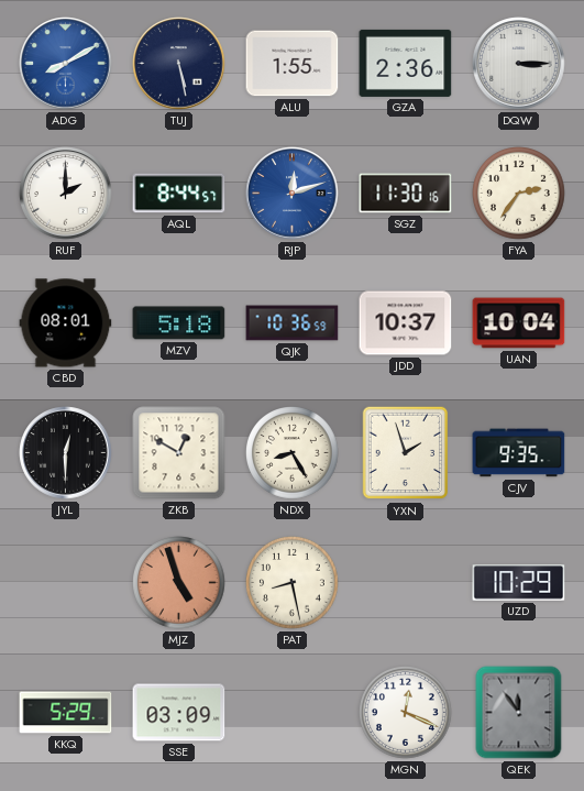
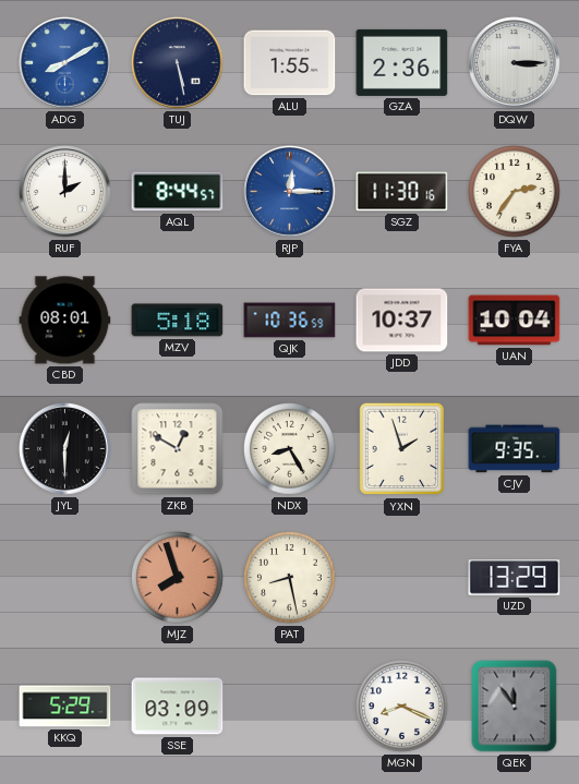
RJP: 12:12 -> 12:15
MJZ: 4:57 -> 7:57
UZD: 10:29 -> 13:29
MGN: 12:19 -> 8:19
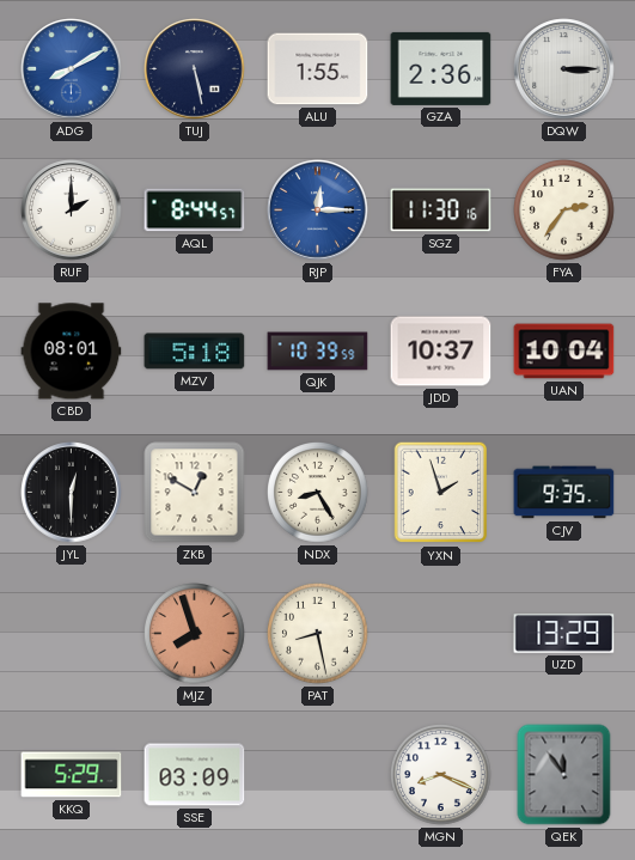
QJK: 10:36 -> 10:39
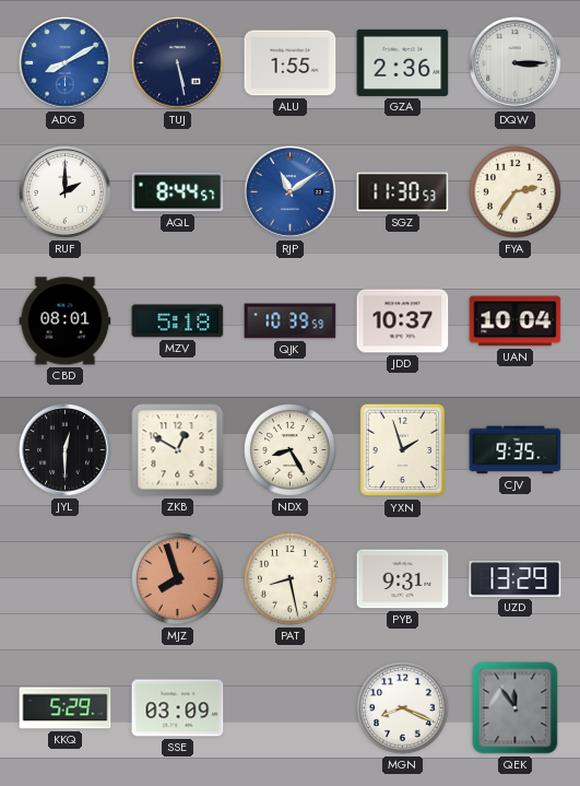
RJP: 12:15 -> 11:09
SGZ: 11:30:16 -> 11:30:53
PYB: none -> 9:31
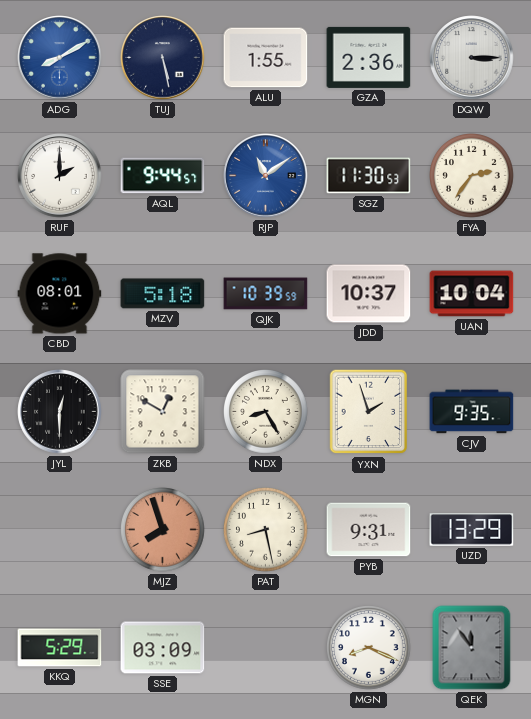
AQL: 8:44 -> 9:44
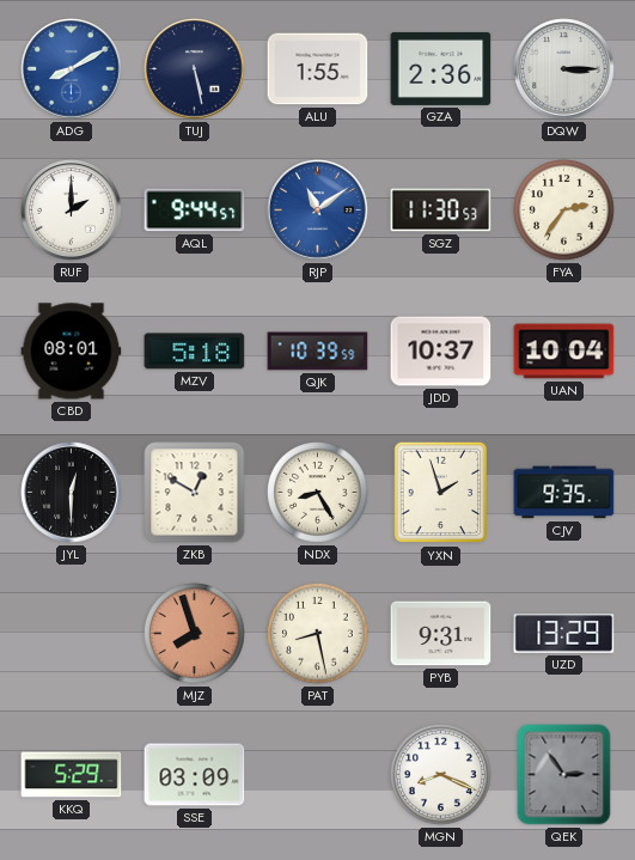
QEK: 11:54 -> 2:54
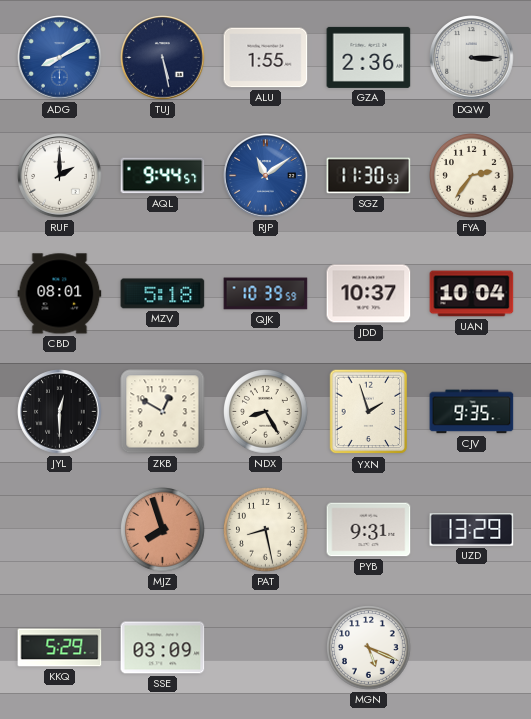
MGN: 8:19 -> 5:19
QEK: 2:54 -> none
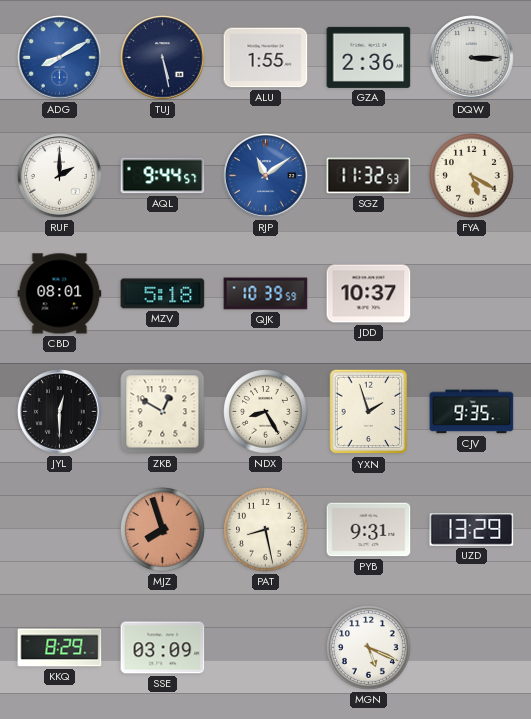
SGZ: 11:30 -> 11:32
FYA: 2:36 -> 5:20
UAN: 10:04 -> none
KKQ: 5:29 -> 8:29
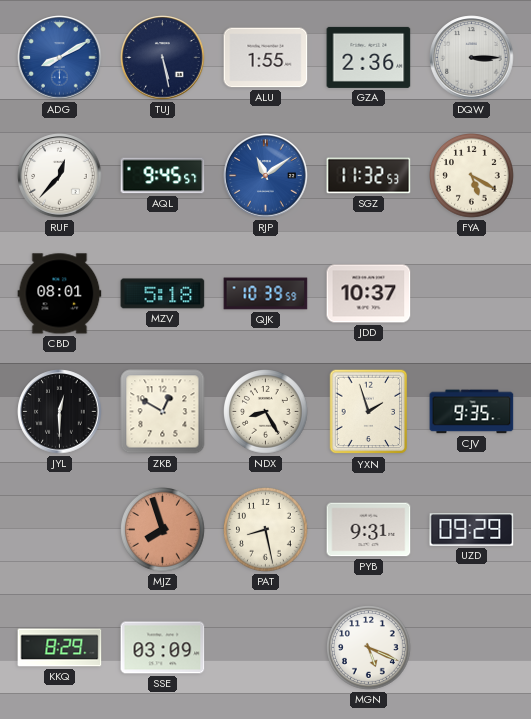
RUF: 2:00 -> 12:37
AQL: 9:44 -> 9:45
UZD: 13:29 -> 09:29
